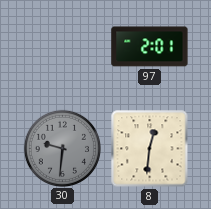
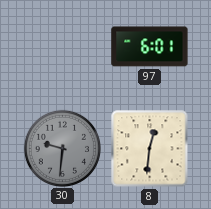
97: 2:01 -> 6:01
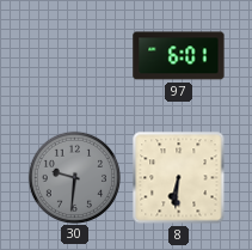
8: 12:31 -> 6:31
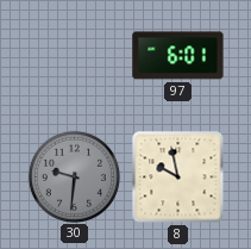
8: 6:31 -> 9:58
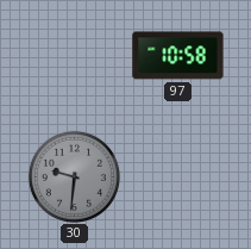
97: 6:01 -> 10:58
8: 9:58 -> none
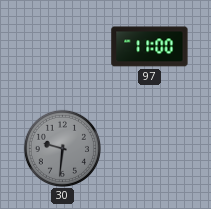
97: 10:58 -> 11:00
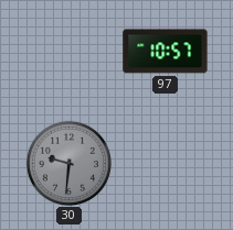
97: 11:00 -> 10:57
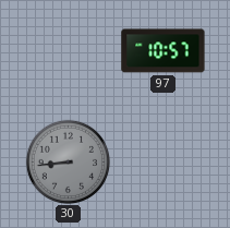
30: 9:31 -> 8:44
